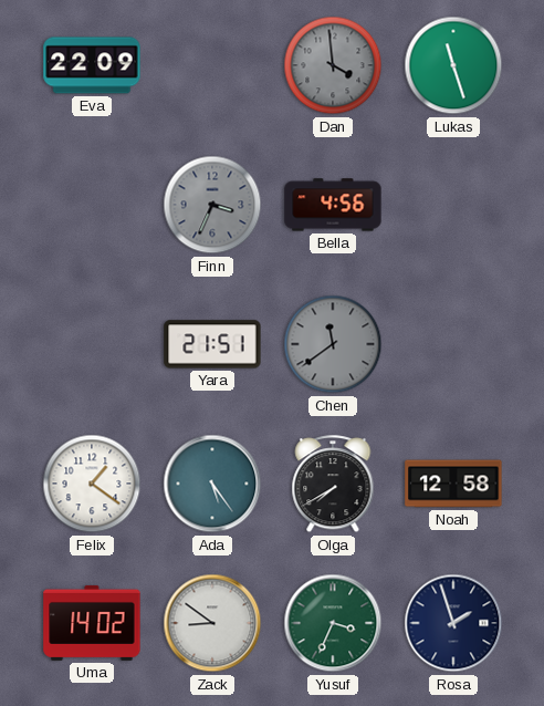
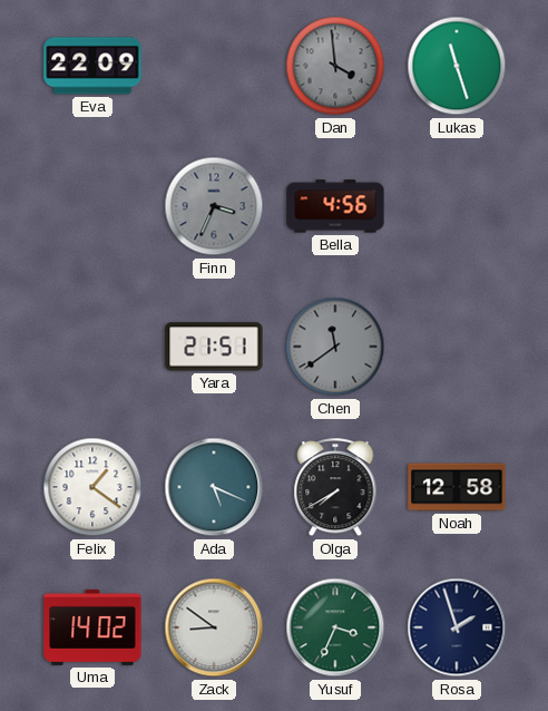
Ada: 5:24 -> 5:19
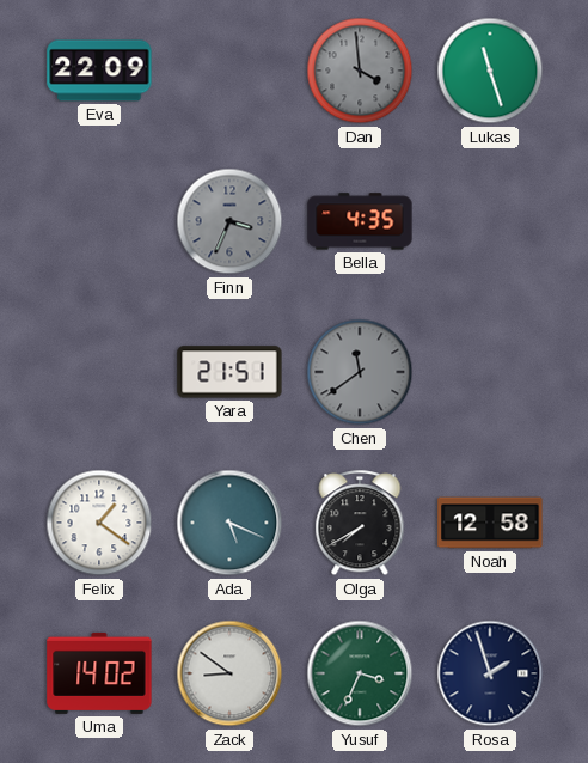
Bella: 4:56 -> 4:35
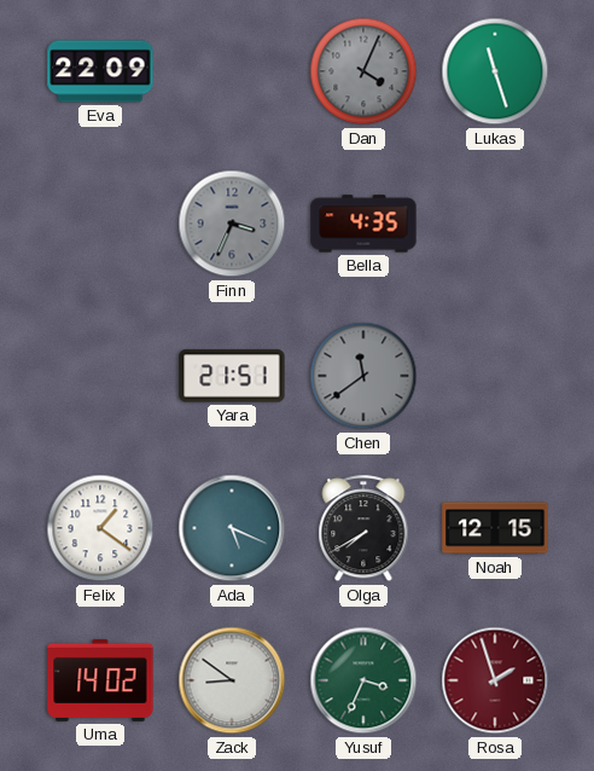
Dan: 3:59 -> 4:04
Noah: 12:58 -> 12:15
Rosa dial: navy -> burgundy
